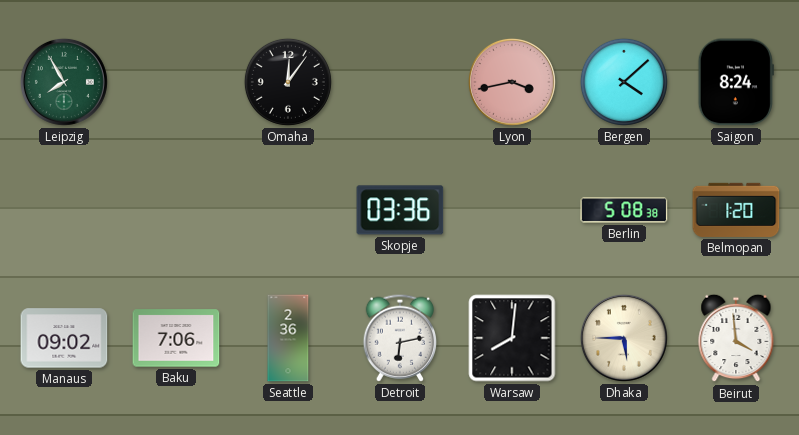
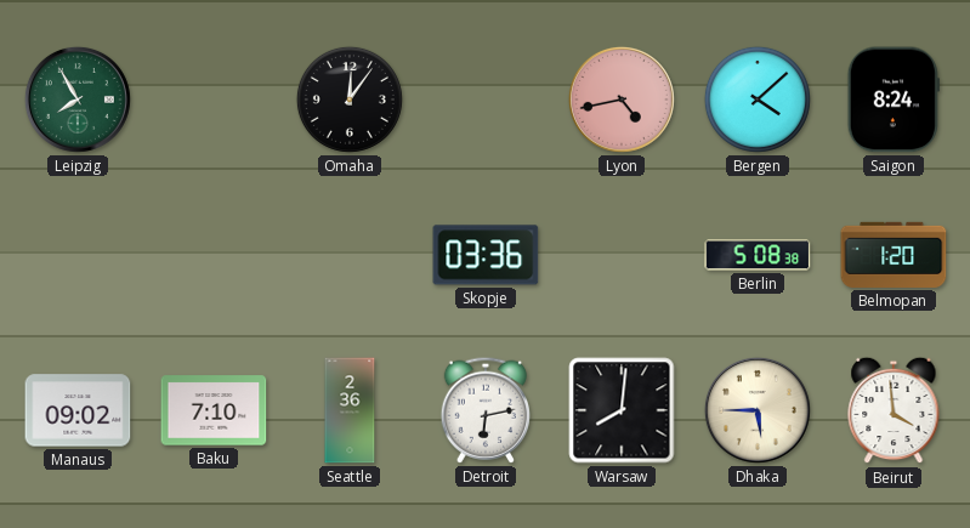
Lyon: 3:43 -> 4:43
Baku: 7:06 -> 7:10
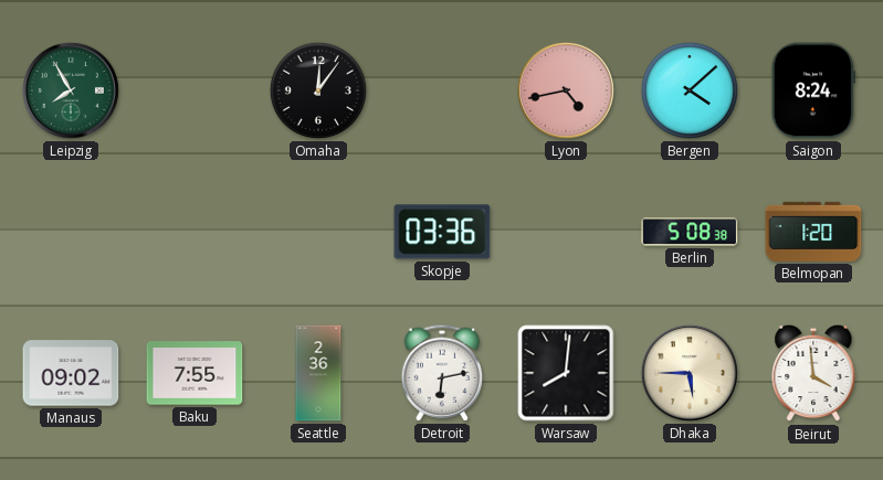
Baku: 7:10 -> 7:55
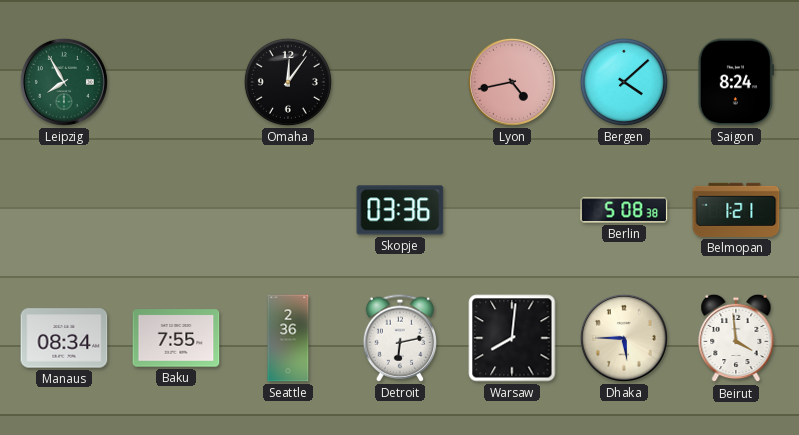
Belmopan: 1:20 -> 1:21
Manaus: 09:02 -> 08:34
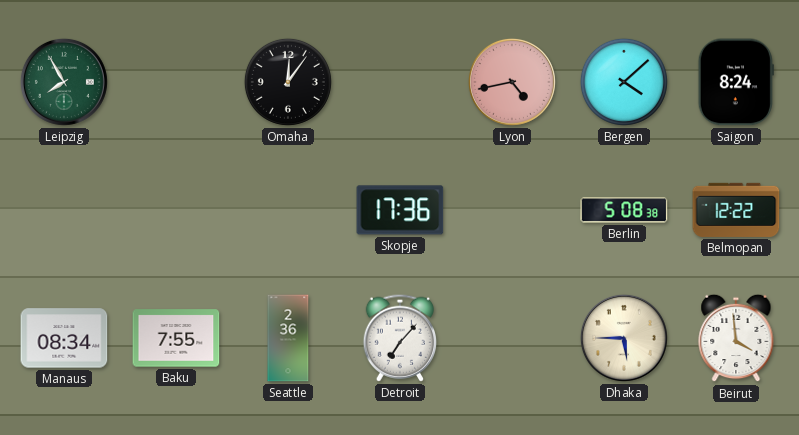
Skopje: 03:36 -> 17:36
Belmopan: 1:21 -> 12:22
Detroit: 6:13 -> 7:07
Warsaw: 8:01 -> none
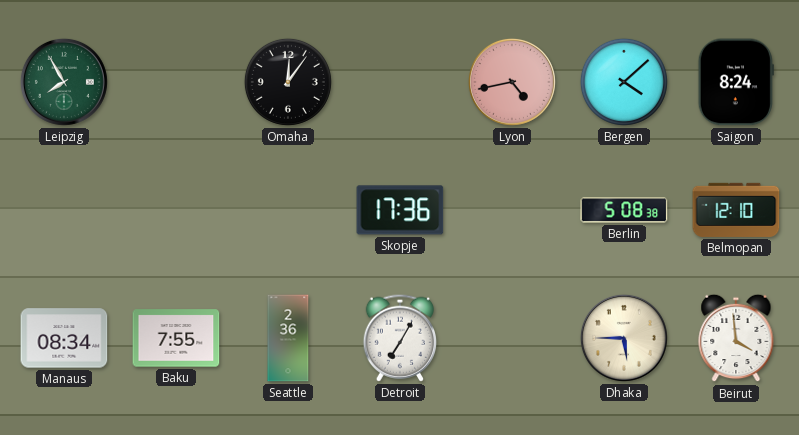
Belmopan: 12:22 -> 12:10
Detroit: 7:07 -> 7:05
